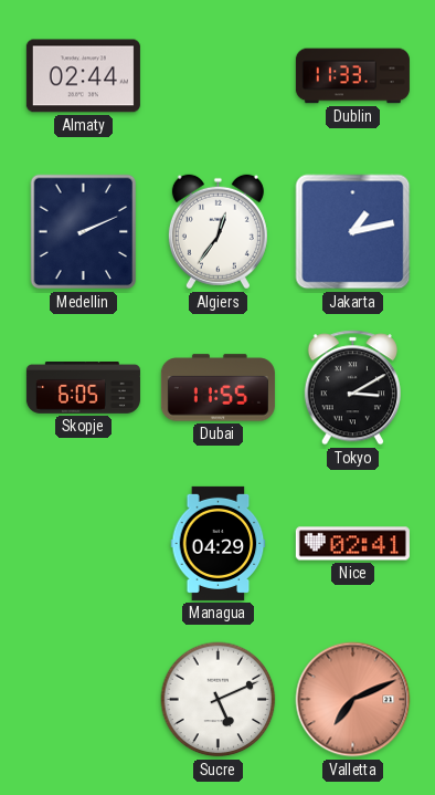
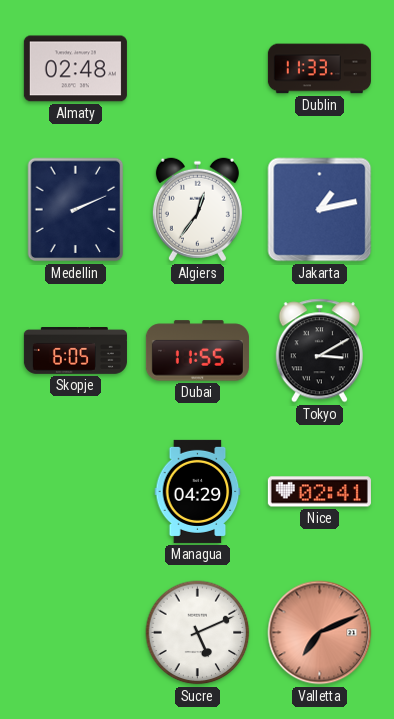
Almaty: 02:44 -> 02:48
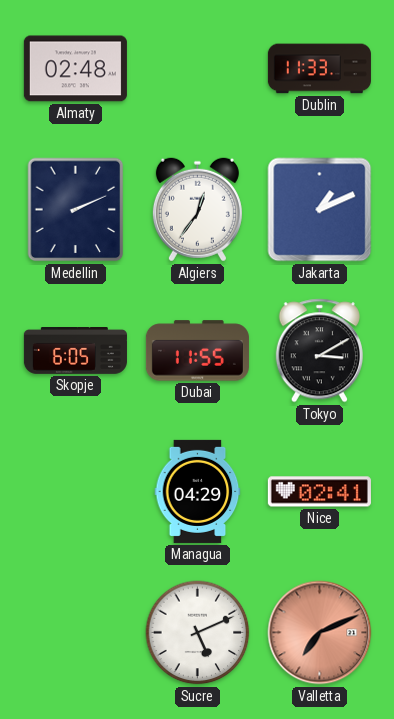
Jakarta: 1:13 -> 1:11
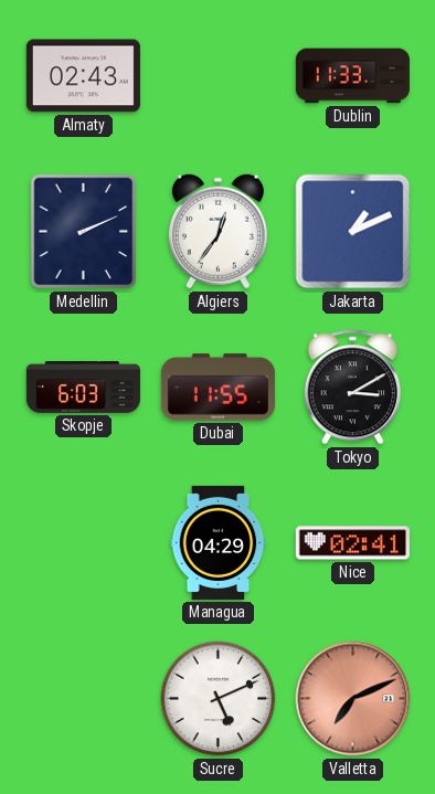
Almaty: 02:48 -> 02:43
Skopje: 6:05 -> 6:03
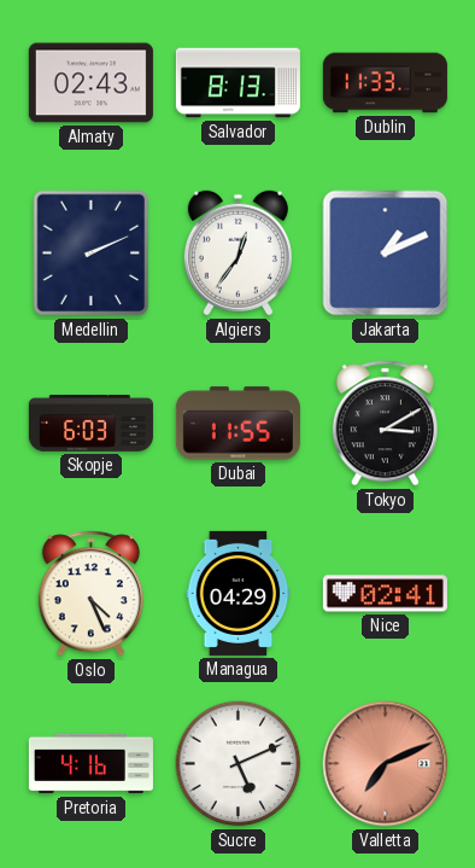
Salvador: none -> 8:13
Oslo: none -> 4:26
Pretoria: none -> 4:16
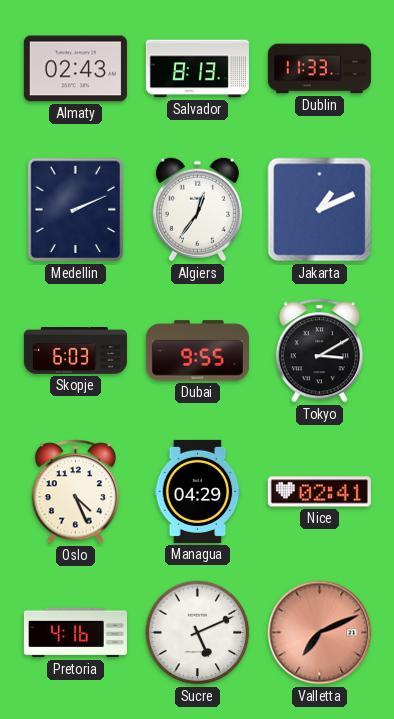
Dubai: 11:55 -> 9:55
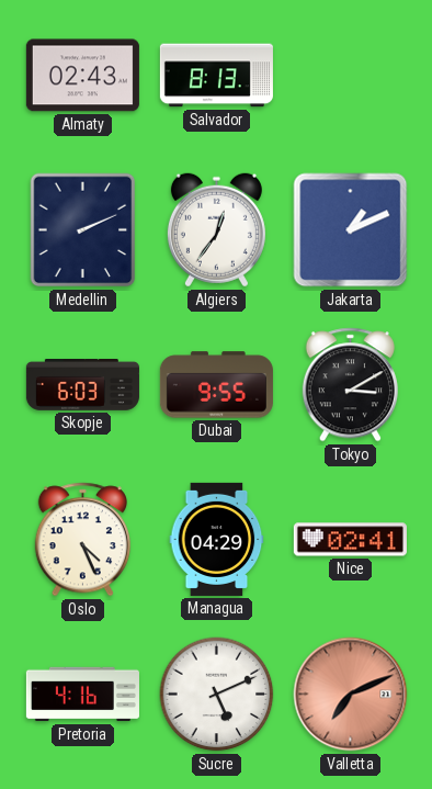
Dublin: 11:33 -> none
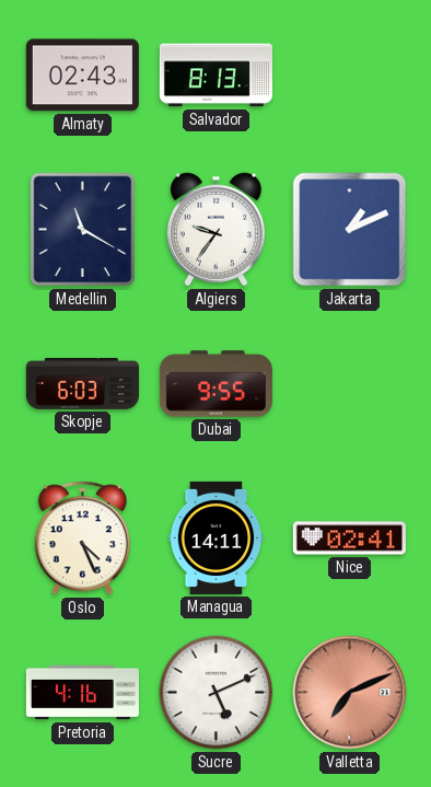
Medellin: 2:11 -> 11:20
Algiers: 12:36 -> 9:36
Tokyo: 3:10 -> none
Managua: 04:29 -> 14:11
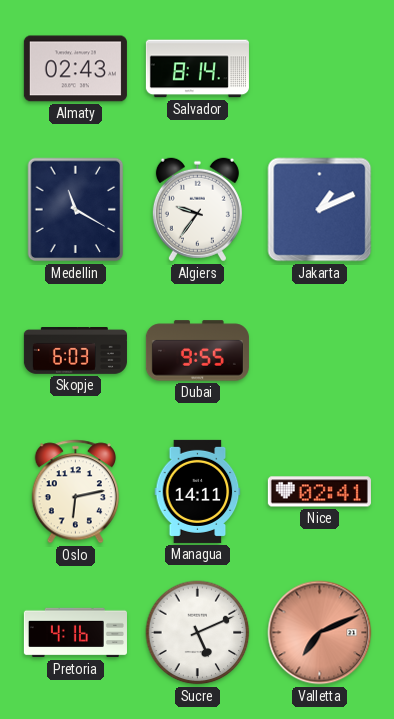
Salvador: 8:13 -> 8:14
Oslo: 4:26 -> 6:13
